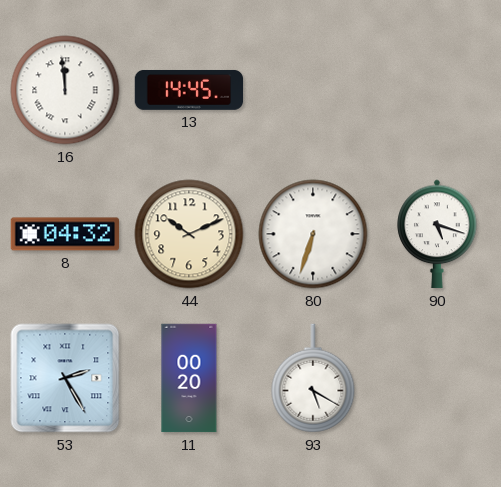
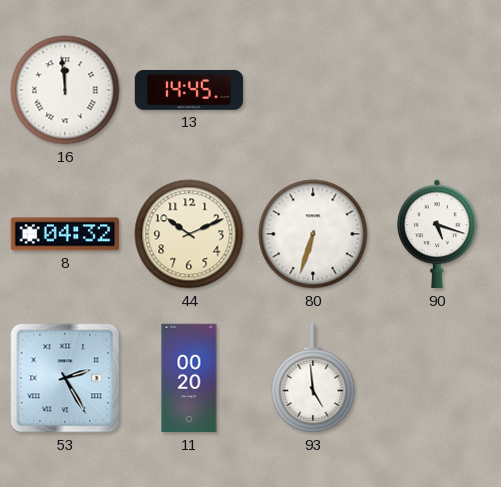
93: 5:20 -> 4:59
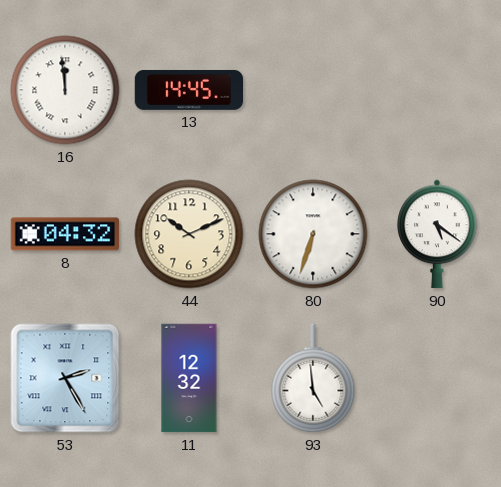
90: 5:18 -> 5:21
11: 00:20 -> 12:32
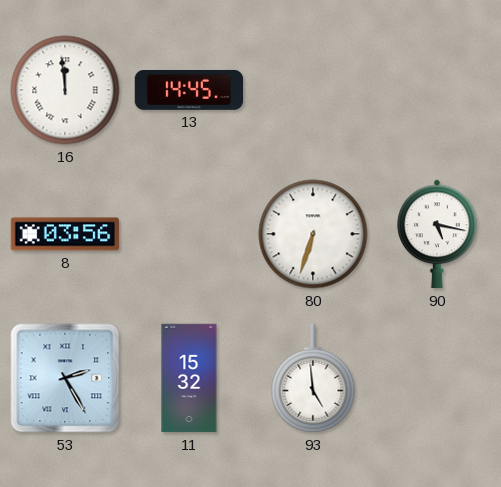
8: 04:32 -> 03:56
44: 10:11 -> none
90: 5:21 -> 5:17
11: 12:32 -> 15:32
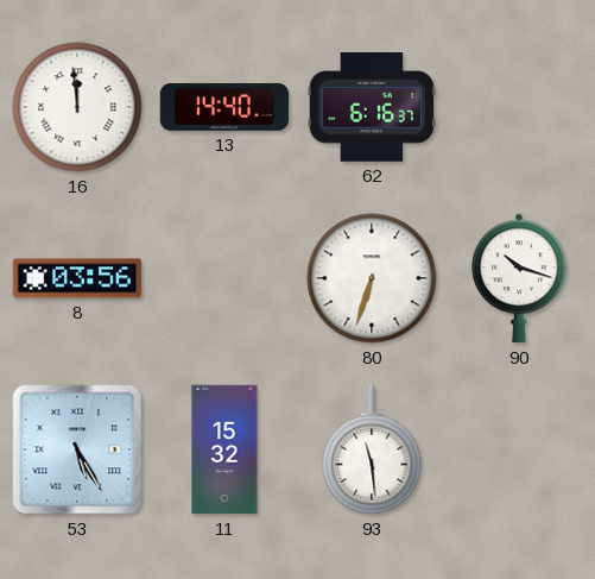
13: 14:45 -> 14:40
62: none -> 6:16
90: 5:17 -> 10:18
53: 2:25 -> 5:25
93: 4:59 -> 11:29
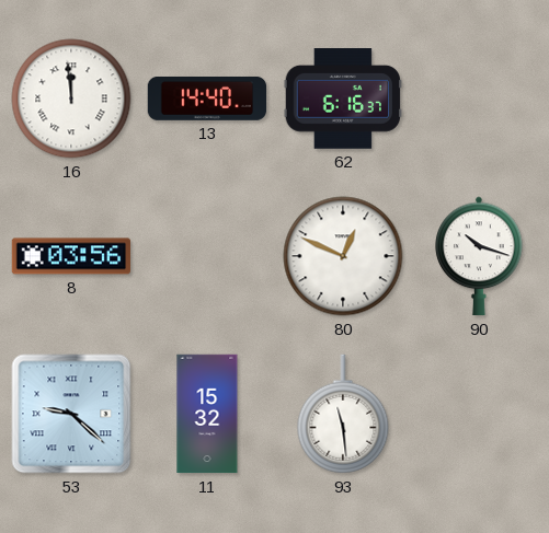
80: 6:33 -> 12:49
53: 5:25 -> 9:22
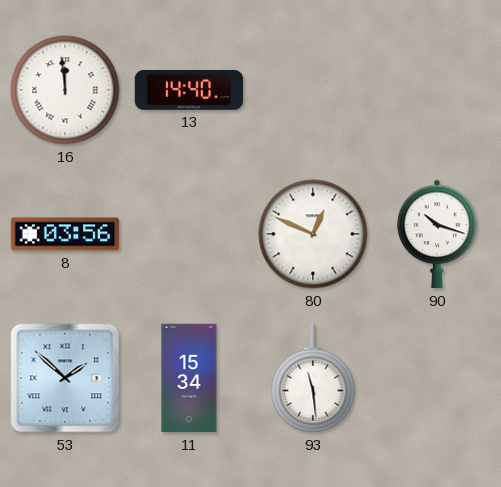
62: 6:16 -> none
53: 9:22 -> 1:52
11: 15:32 -> 15:34
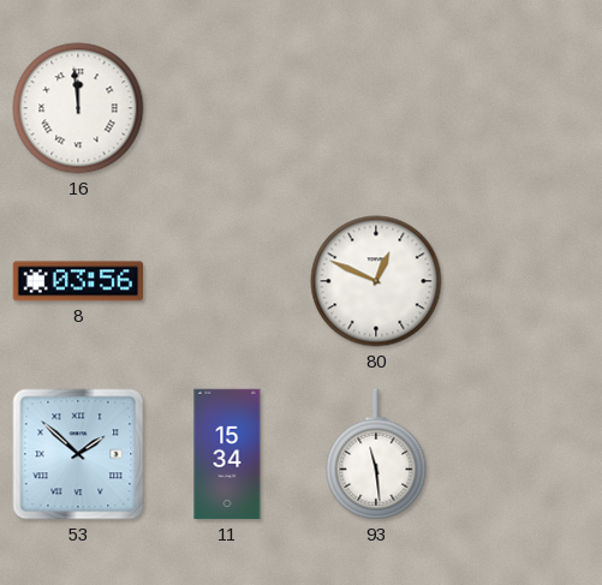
13: 14:40 -> none
90: 10:18 -> none
